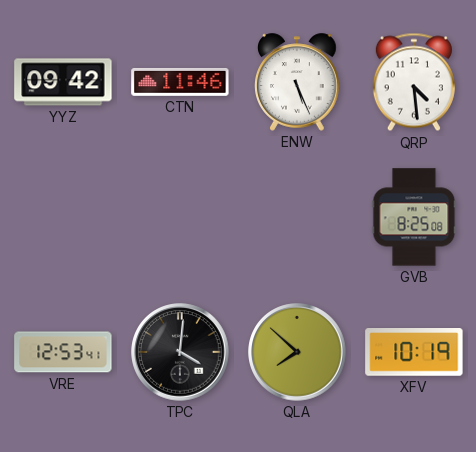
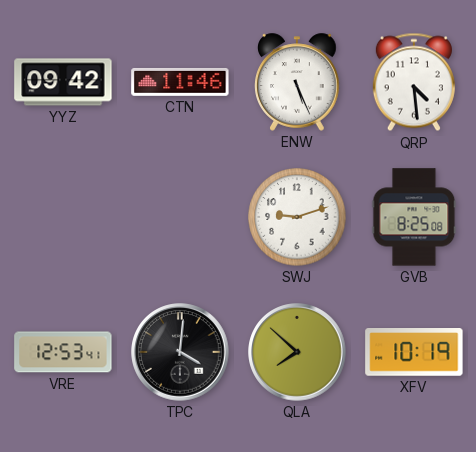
SWJ: none -> 9:12
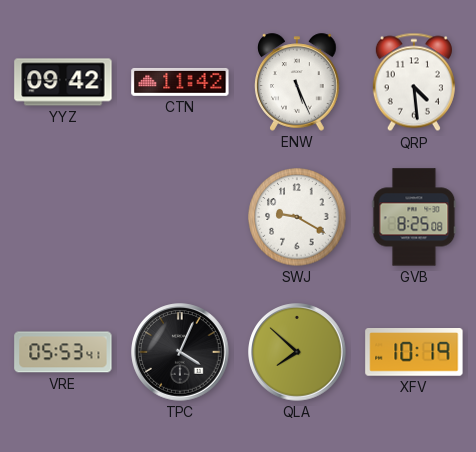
CTN: 11:46 -> 11:42
SWJ: 9:12 -> 9:20
VRE: 12:53 -> 05:53
TPC: 4:01 -> 4:04
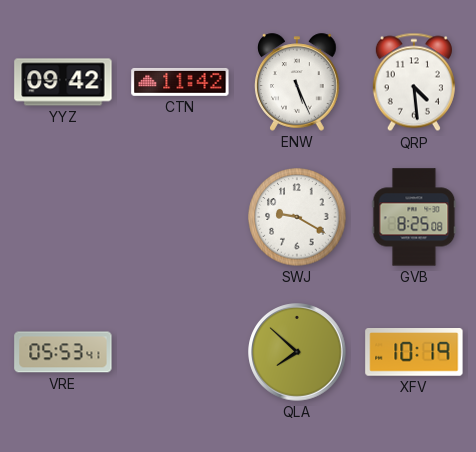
TPC: 4:04 -> none
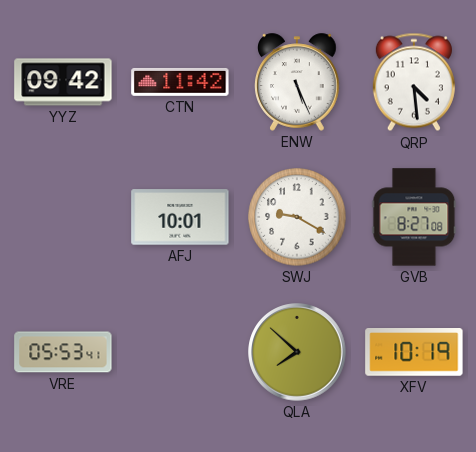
AFJ: none -> 10:01
GVB: 8:25 -> 8:27
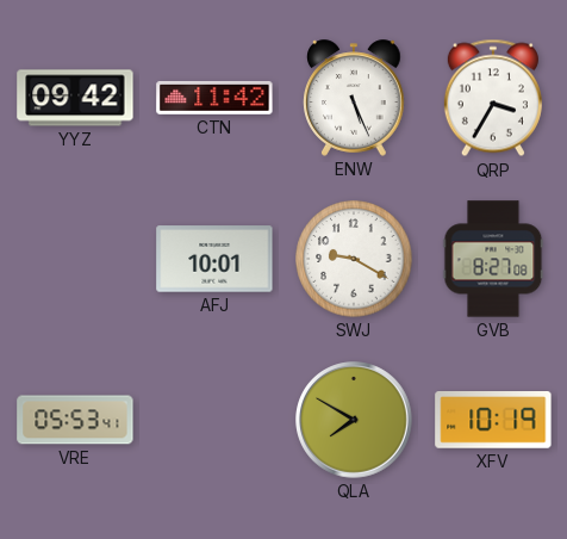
QRP: 4:29 -> 3:35
QLA: 7:52 -> 7:50
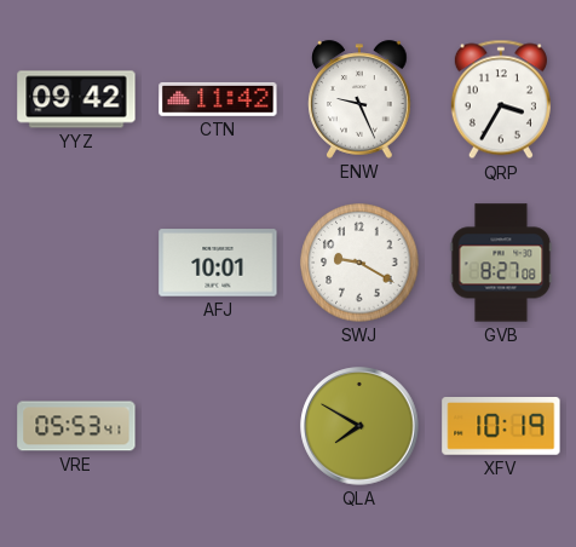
ENW: 5:26 -> 9:26
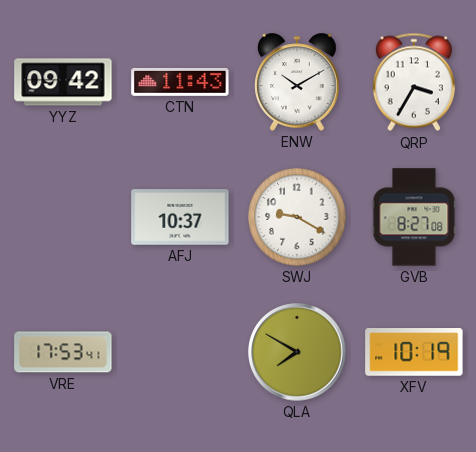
CTN: 11:42 -> 11:43
ENW: 9:26 -> 10:10
AFJ: 10:01 -> 10:37
VRE: 05:53 -> 17:53
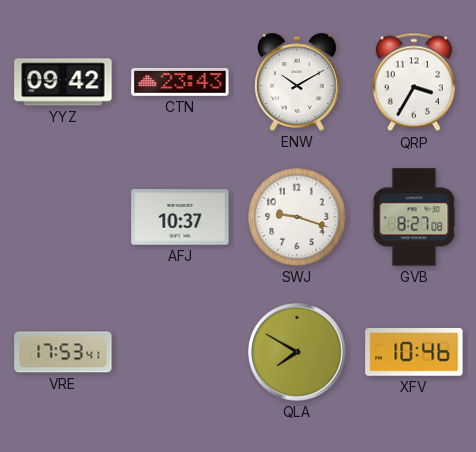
CTN: 11:43 -> 23:43
SWJ: 9:20 -> 9:18
XFV: 10:19 -> 10:46
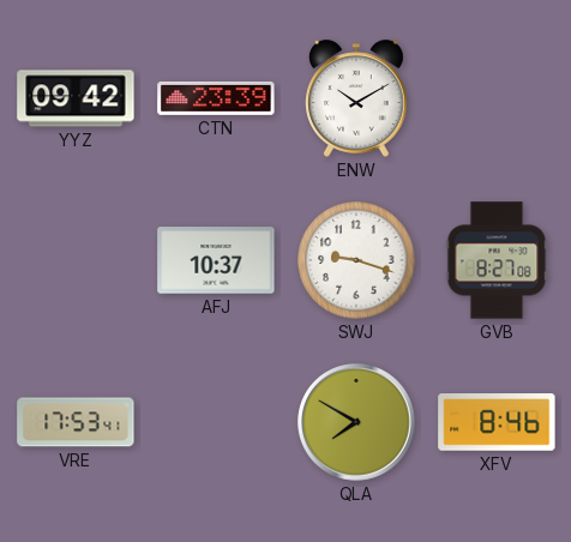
CTN: 23:43 -> 23:39
QRP: 3:35 -> none
XFV: 10:46 -> 8:46
